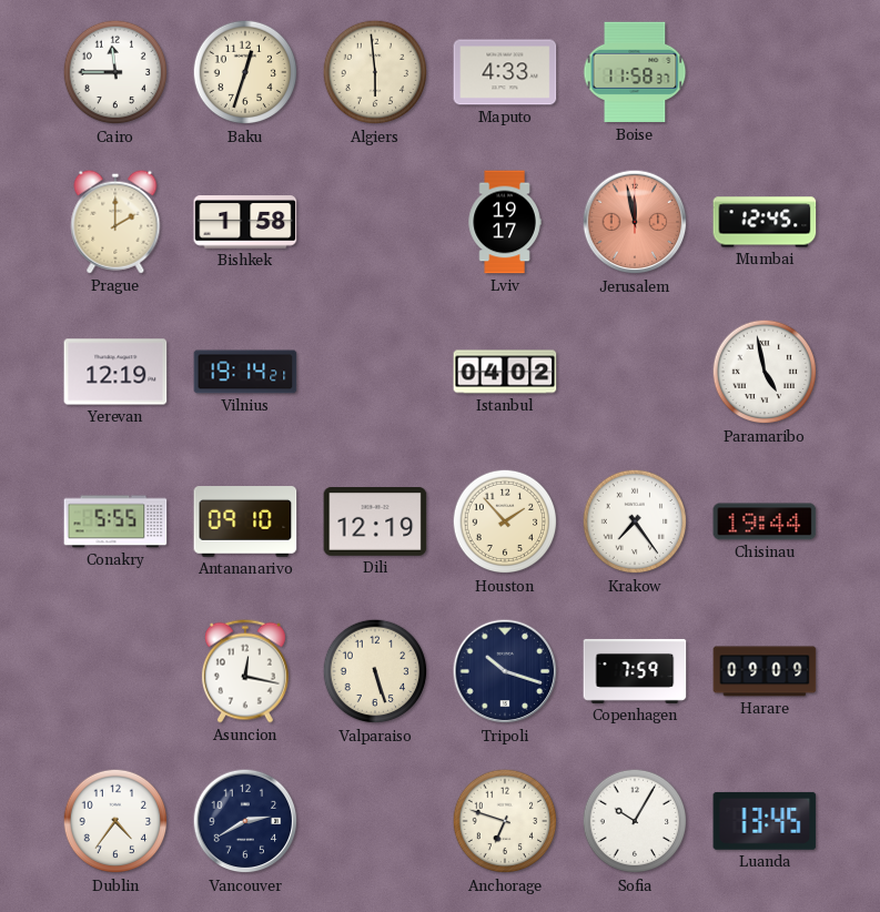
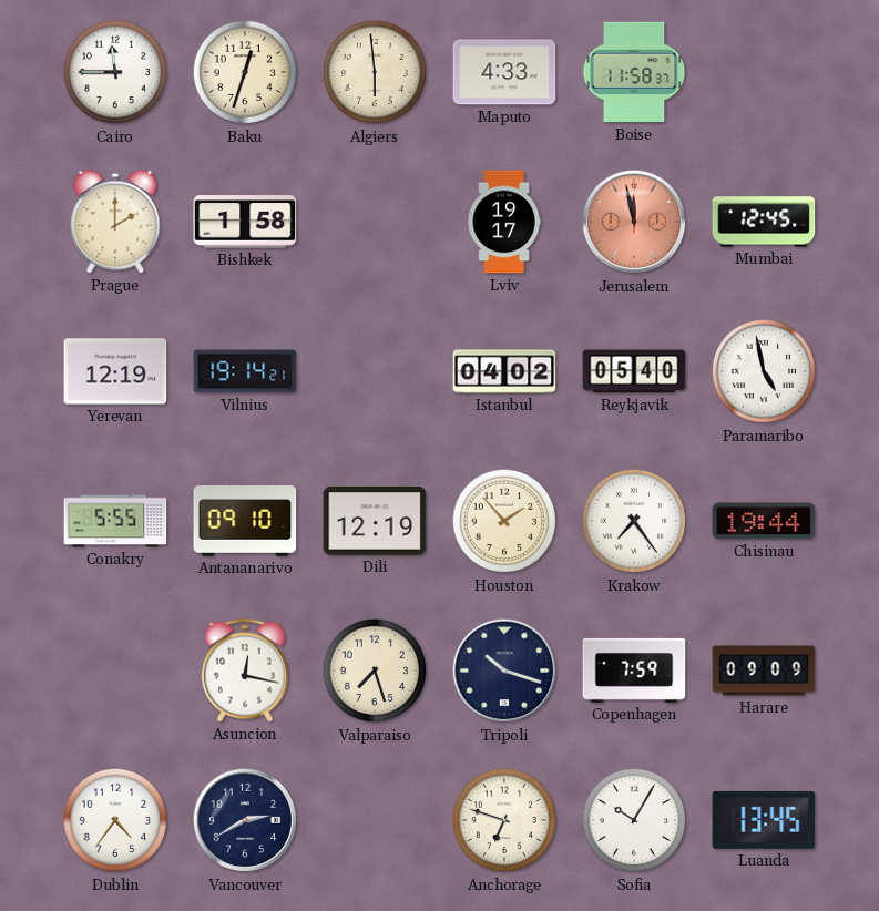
Reykjavik: none -> 05:40
Valparaiso: 5:27 -> 7:27
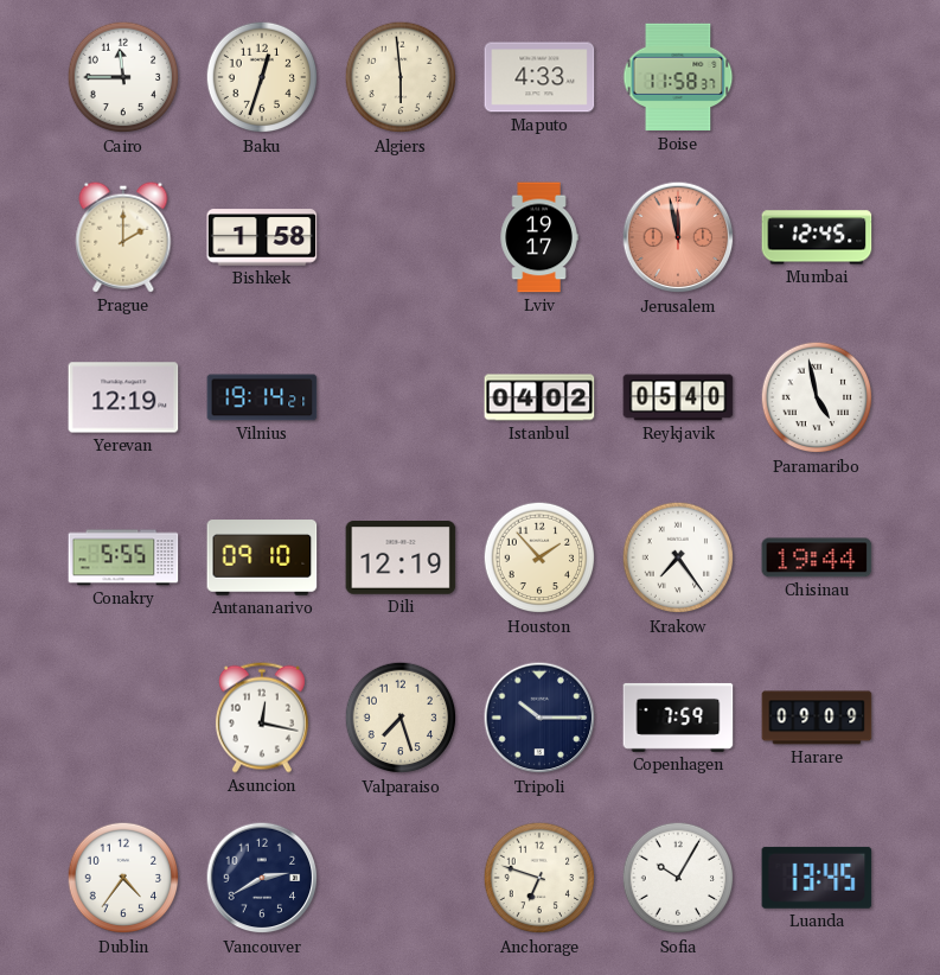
Tripoli: 10:18 -> 10:15
